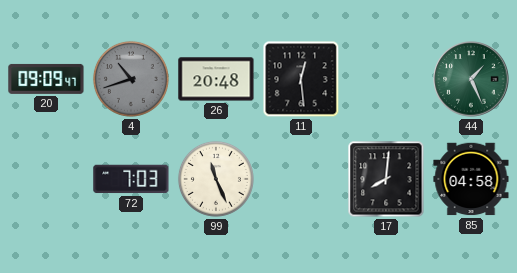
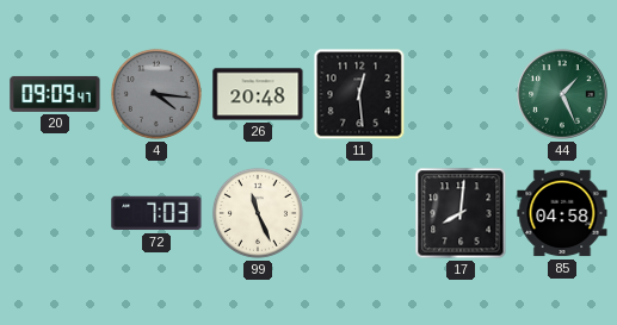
4: 10:42 -> 4:16
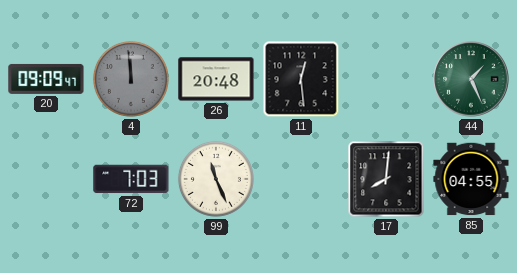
4: 4:16 -> 11:59
85: 04:58 -> 04:55
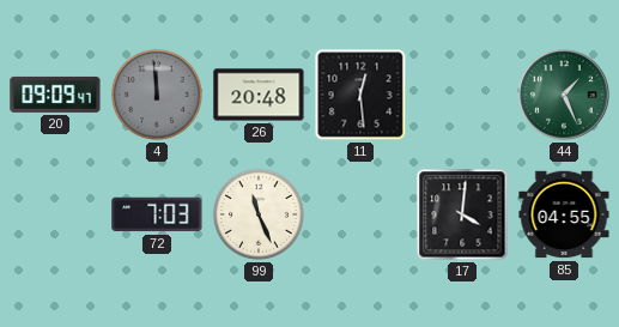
17: 8:01 -> 4:01
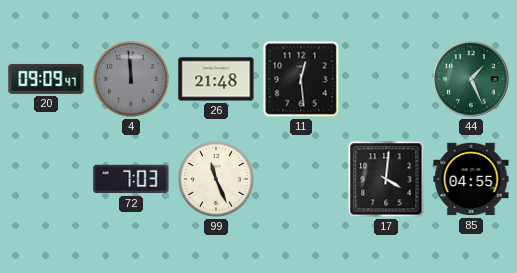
26: 20:48 -> 21:48
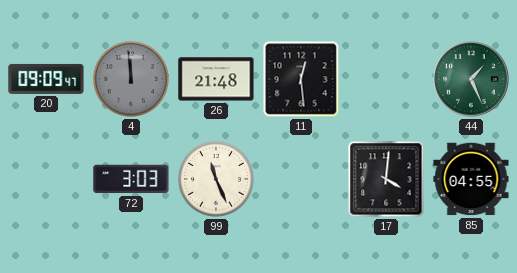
72: 7:03 -> 3:03
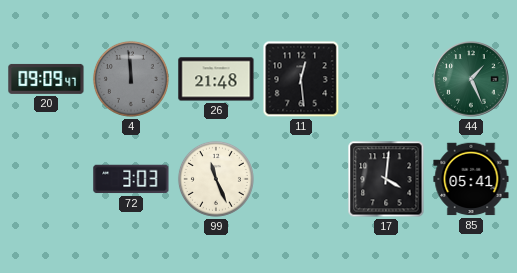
85: 04:55 -> 05:41
